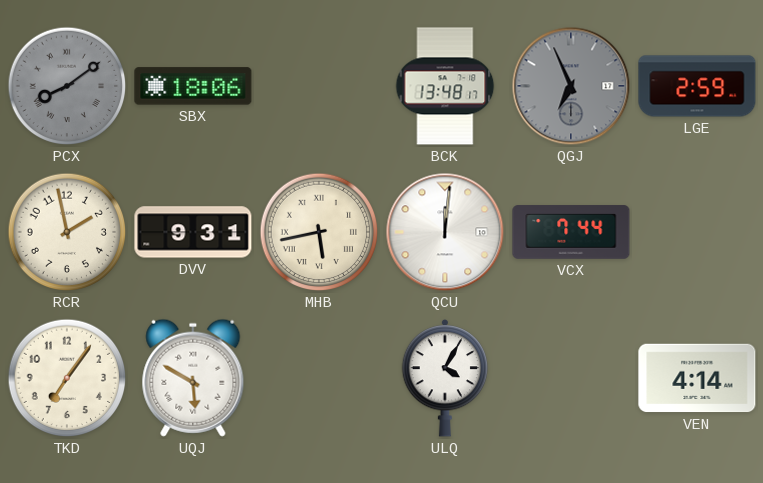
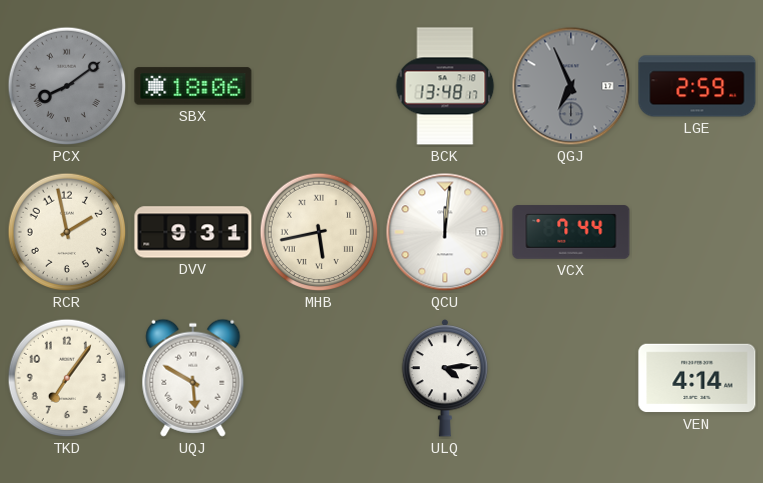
ULQ: 4:05 -> 4:14
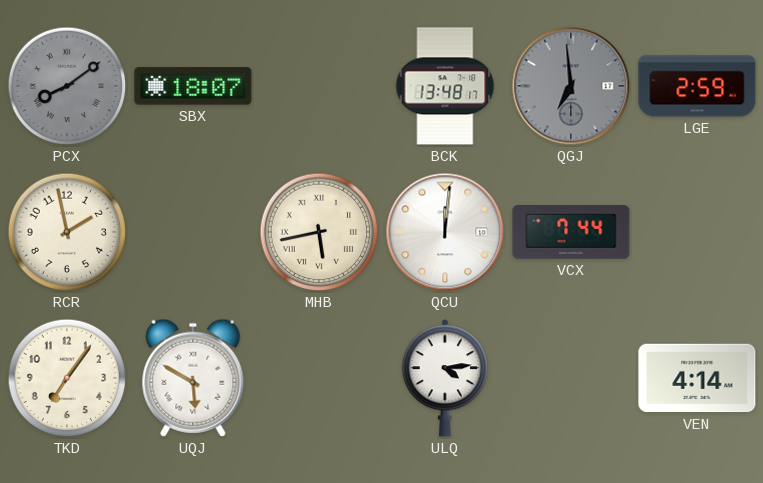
SBX: 18:06 -> 18:07
QGJ: 6:56 -> 6:59
DVV: 9:31 -> none
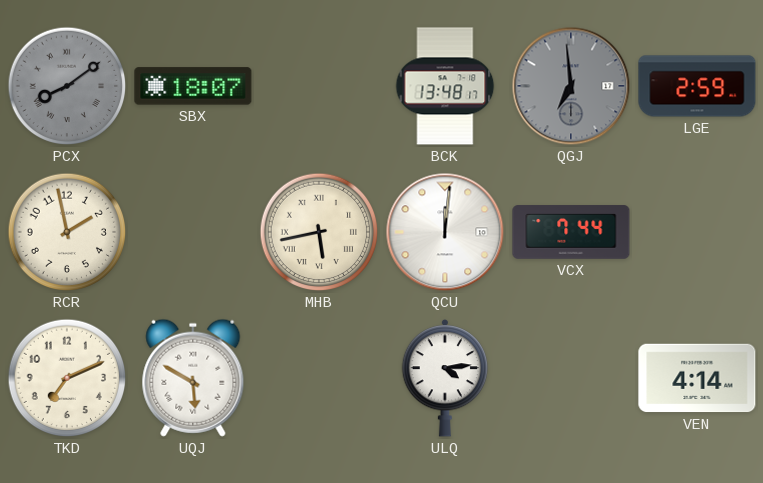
TKD: 7:06 -> 7:11
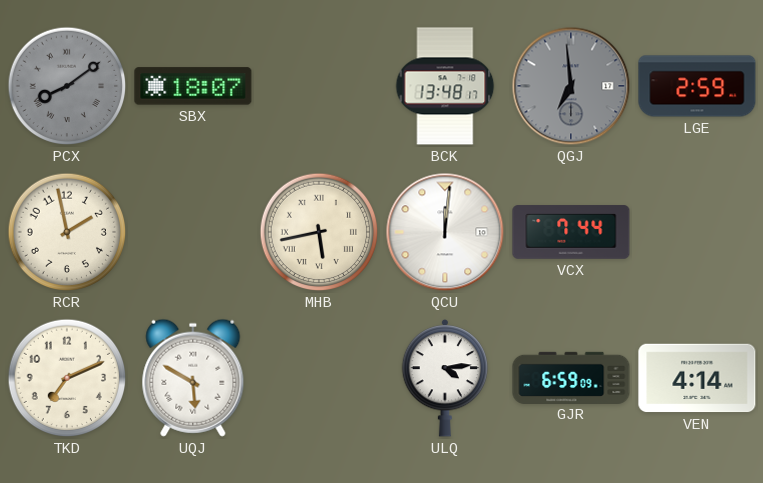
GJR: none -> 6:59
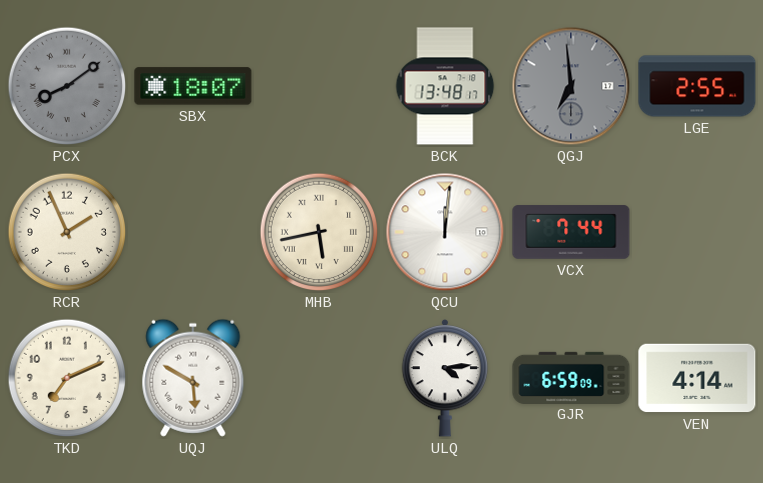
LGE: 2:59 -> 2:55
RCR: 1:58 -> 1:56
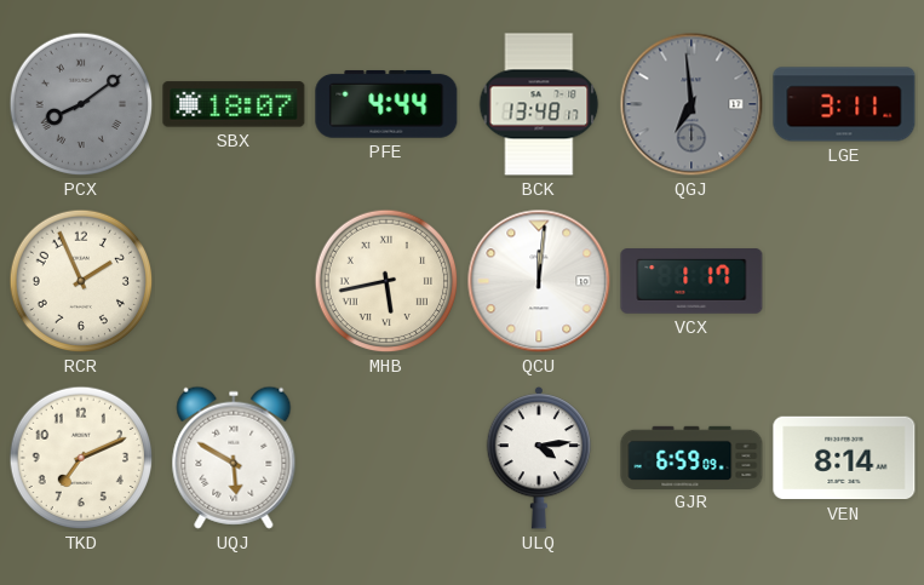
PFE: none -> 4:44
LGE: 2:55 -> 3:11
VCX: 7:44 -> 1:17
VEN: 4:14 -> 8:14
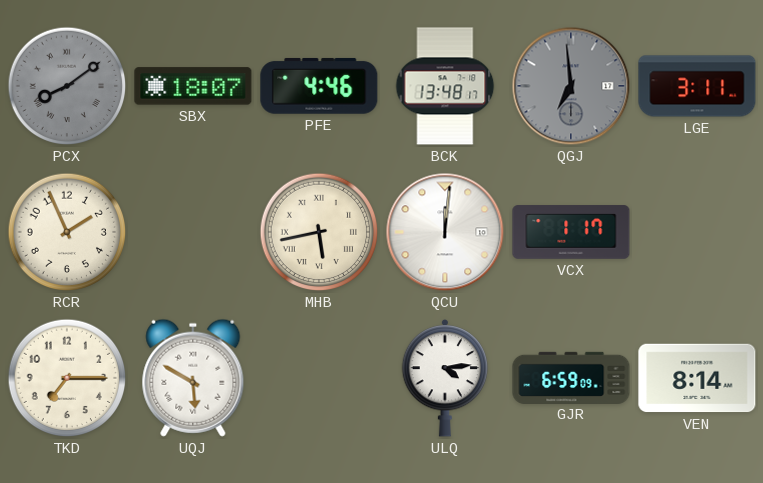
PFE: 4:44 -> 4:46
TKD: 7:11 -> 7:15
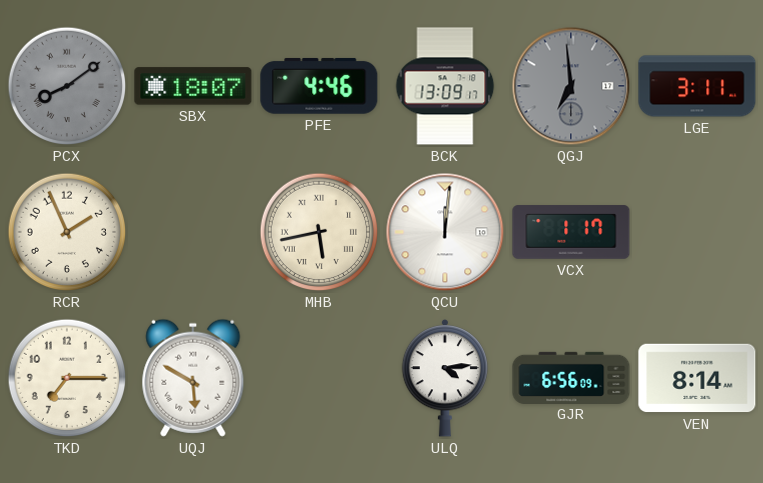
BCK: 13:48 -> 13:09
GJR: 6:59 -> 6:56
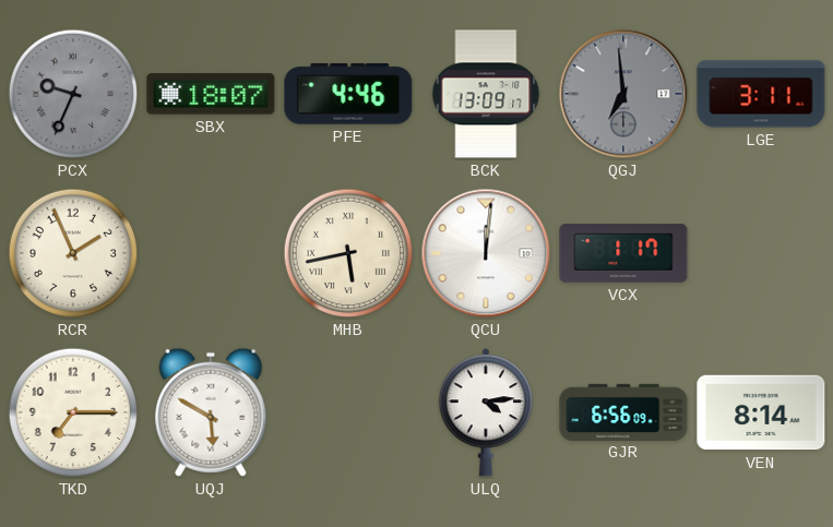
PCX: 8:09 -> 9:34
